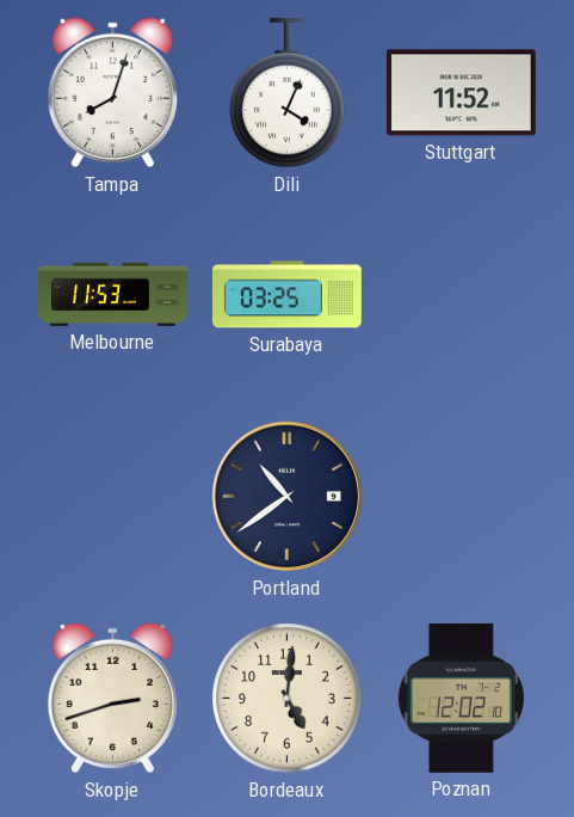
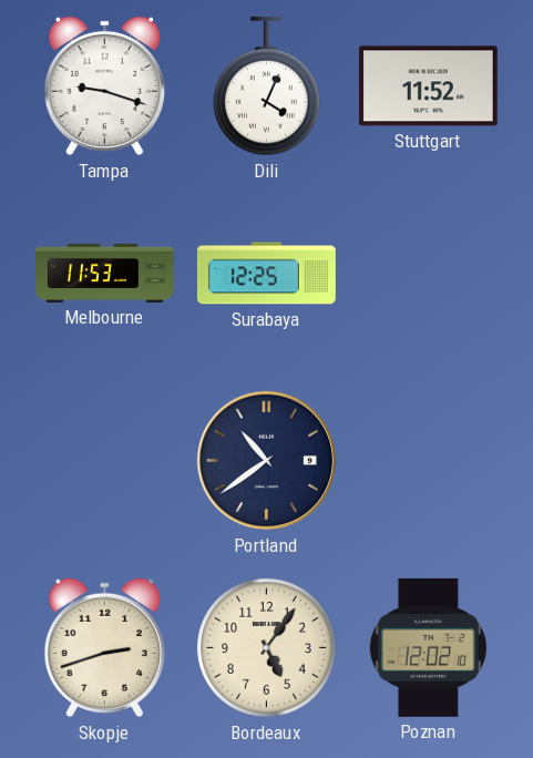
Tampa: 8:03 -> 9:18
Surabaya: 03:25 -> 12:25
Bordeaux: 5:01 -> 5:06
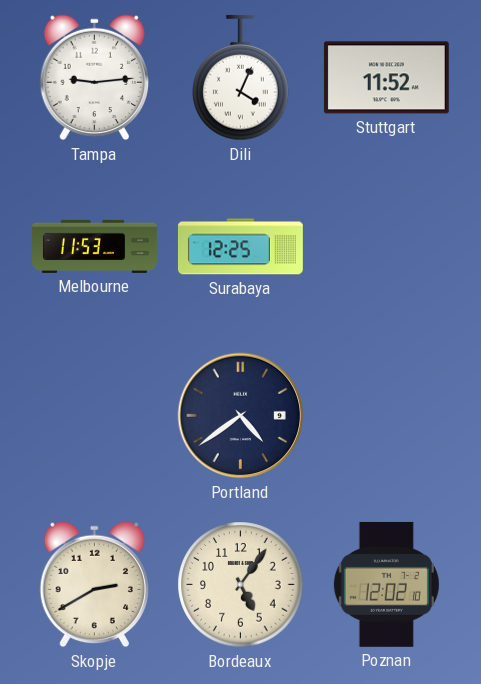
Tampa: 9:18 -> 9:14
Portland: 10:39 -> 4:39
Skopje: 2:42 -> 2:40
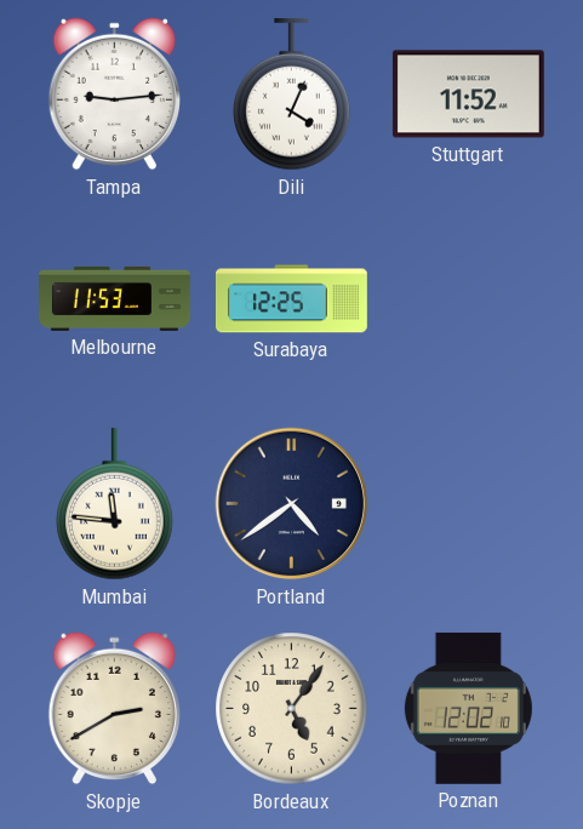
Mumbai: none -> 11:46
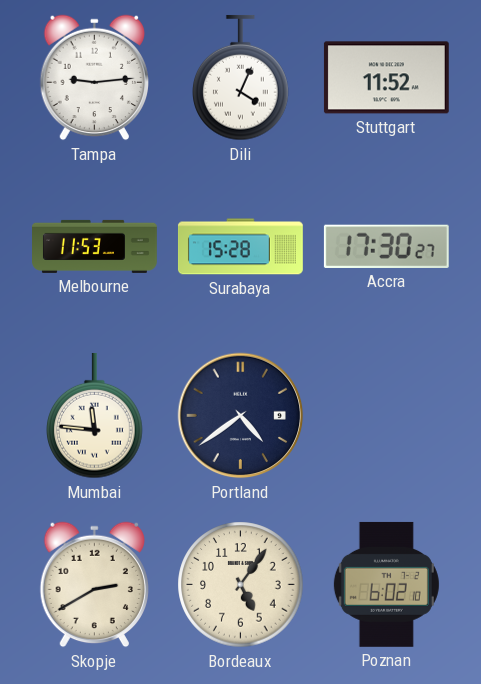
Surabaya: 12:25 -> 15:28
Accra: none -> 17:30
Poznan: 12:02 -> 6:02
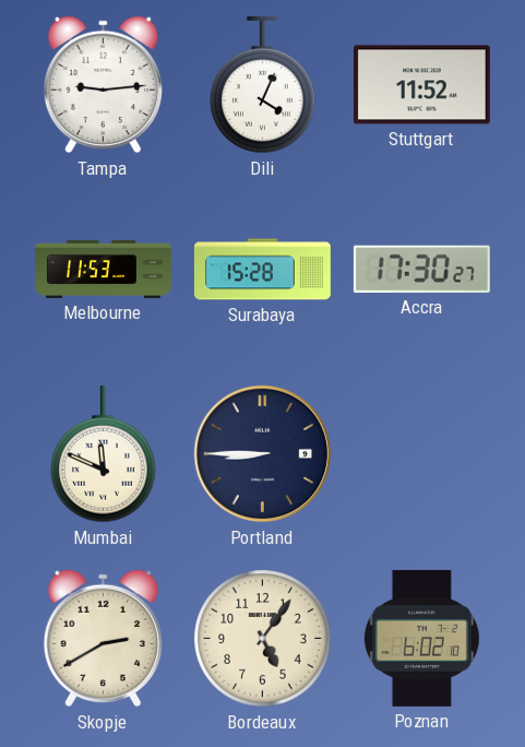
Mumbai: 11:46 -> 11:49
Portland: 4:39 -> 8:45
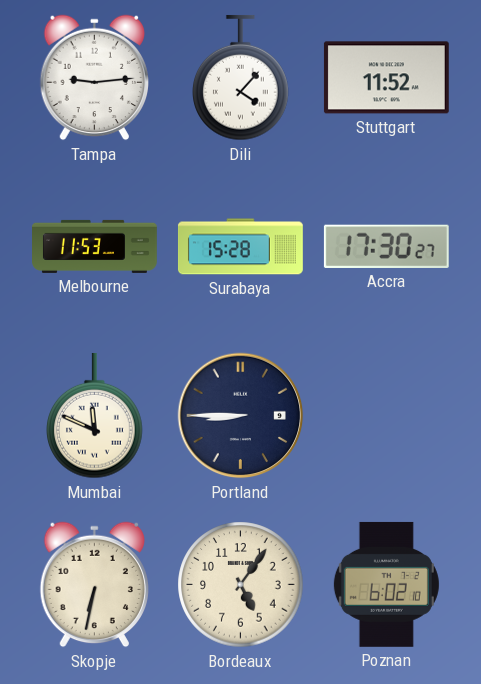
Dili: 4:04 -> 4:07
Skopje: 2:40 -> 6:32
